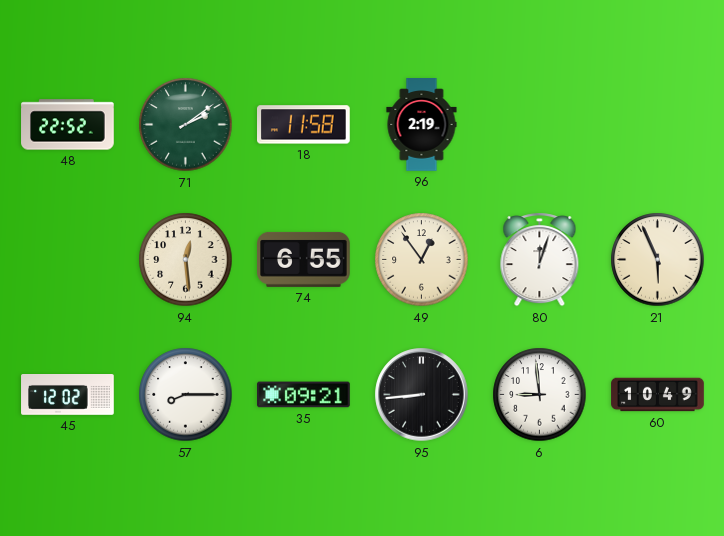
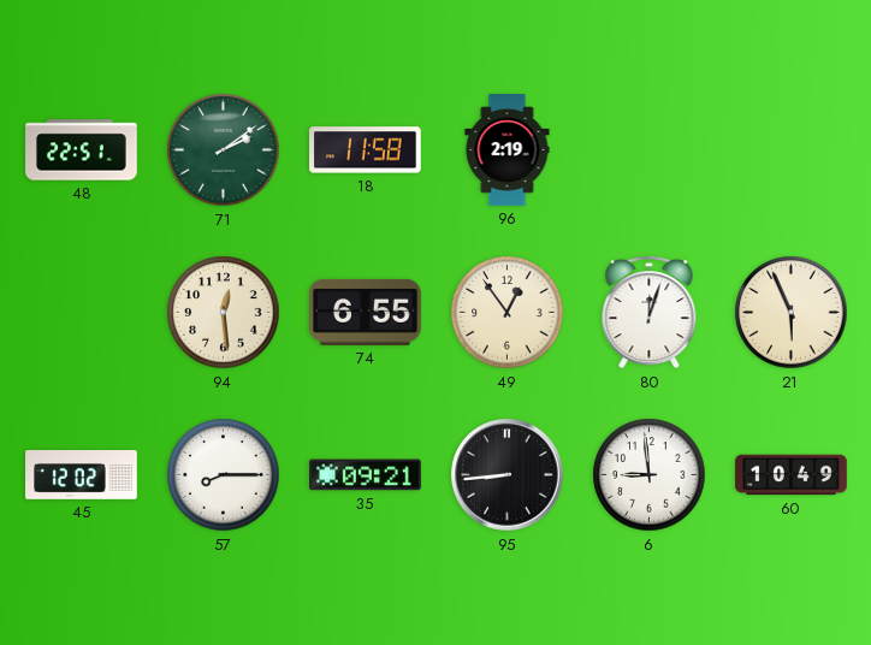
48: 22:52 -> 22:51
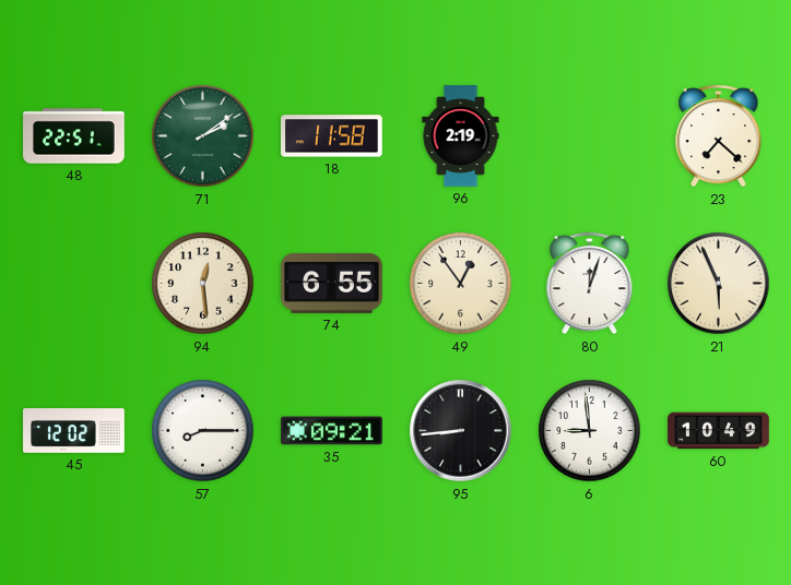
23: none -> 7:22
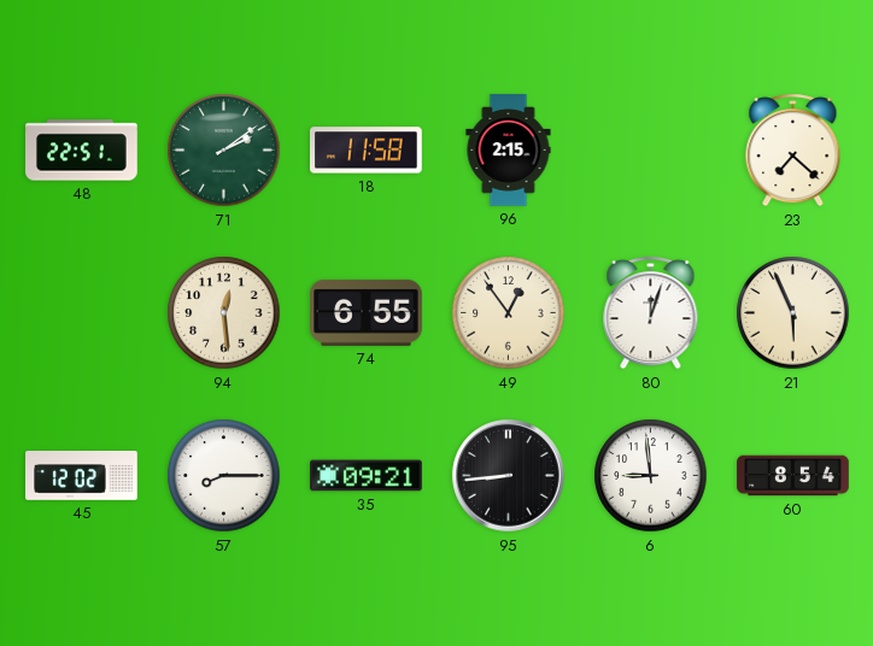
96: 2:19 -> 2:15
60: 10:49 -> 8:54
